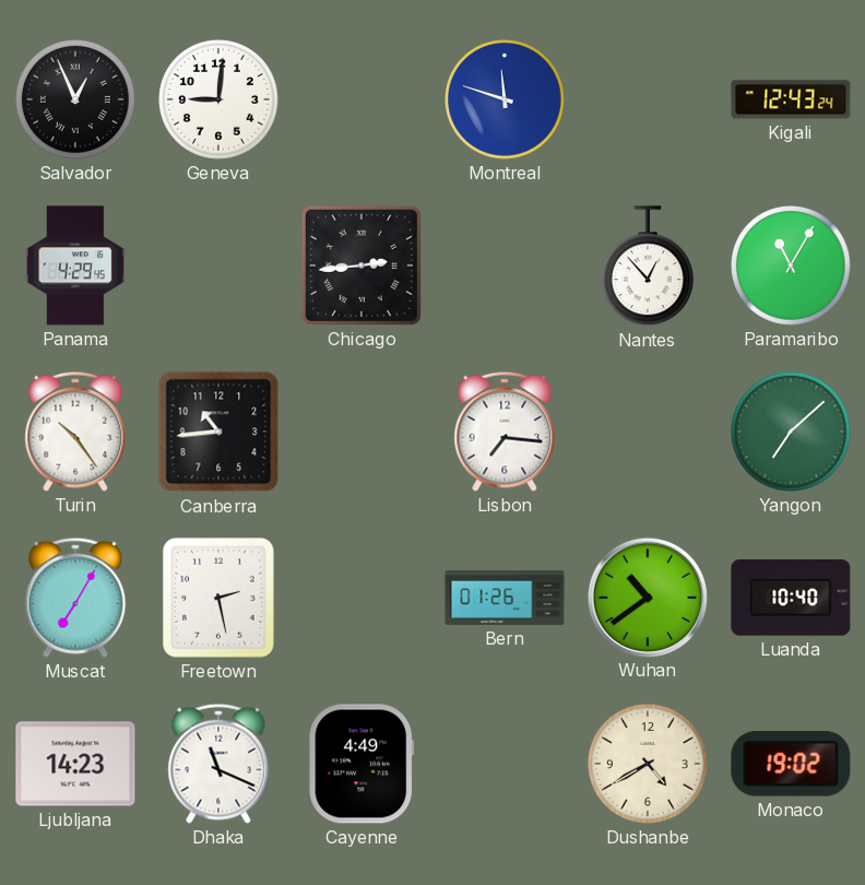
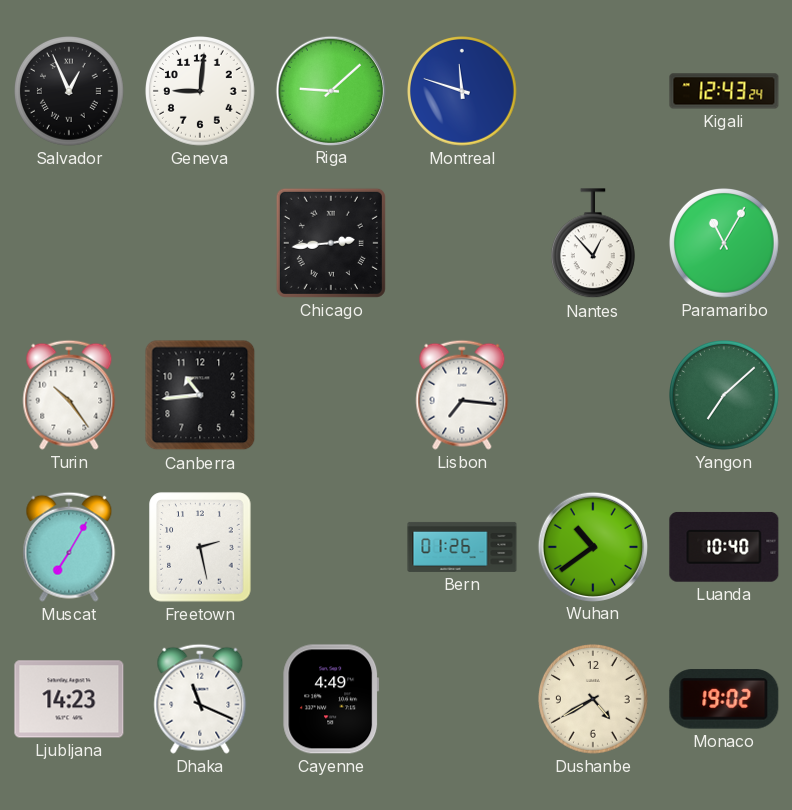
Riga: none -> 9:08
Panama: 4:29 -> none
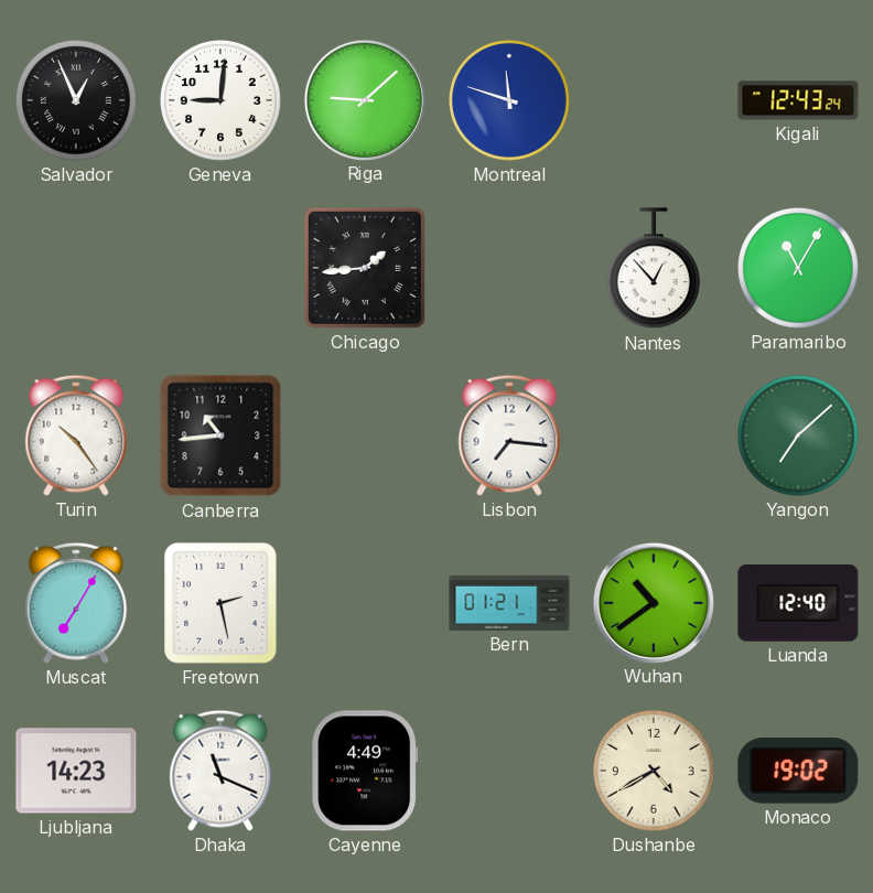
Chicago: 2:44 -> 1:44
Bern: 01:26 -> 01:21
Luanda: 10:40 -> 12:40
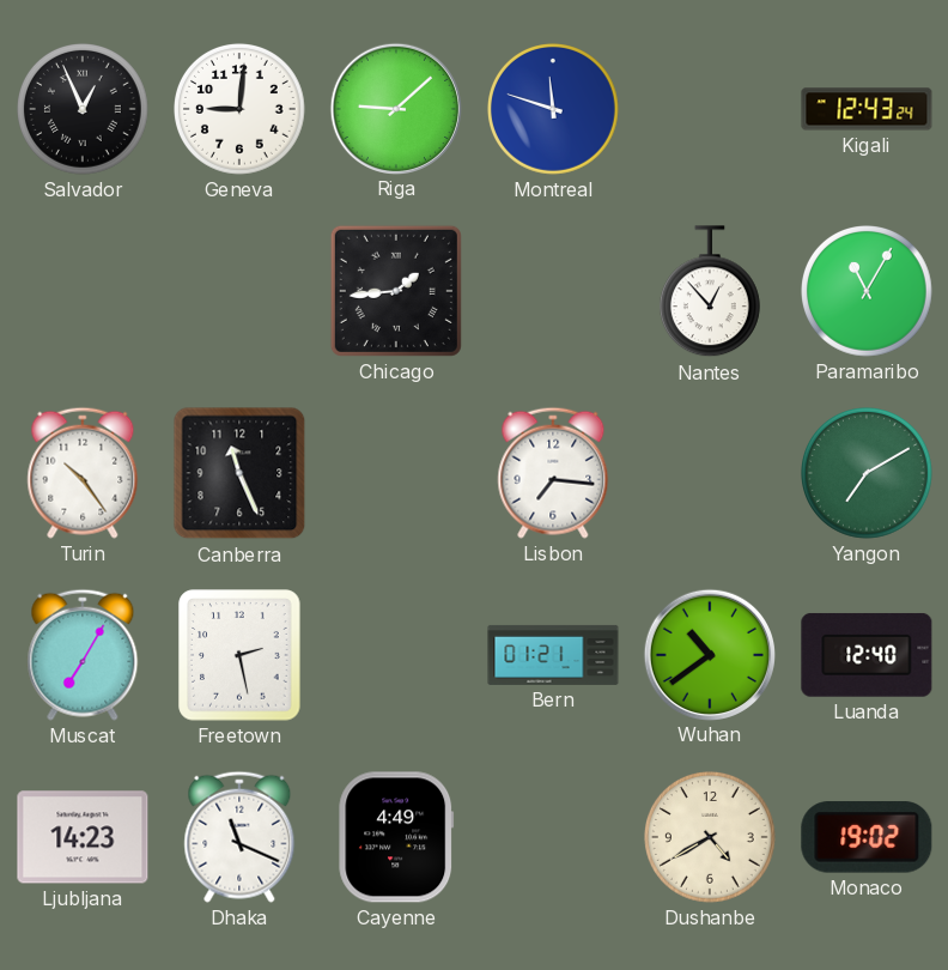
Canberra: 10:44 -> 11:26
Yangon: 7:08 -> 7:10
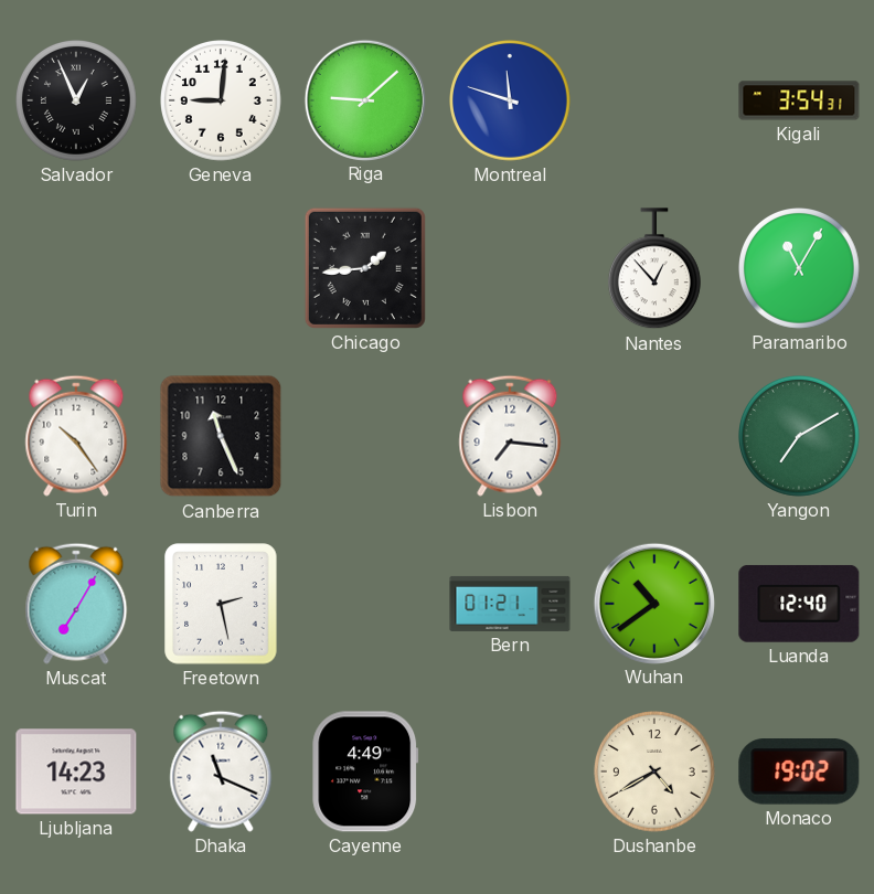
Kigali: 12:43 -> 3:54
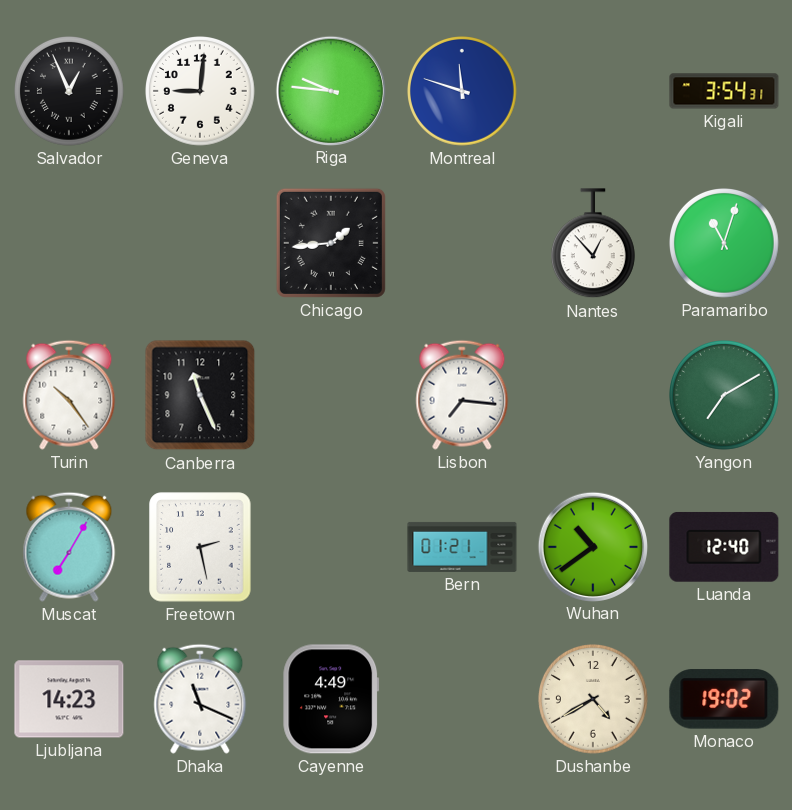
Riga: 9:08 -> 9:46
Paramaribo: 11:05 -> 11:03
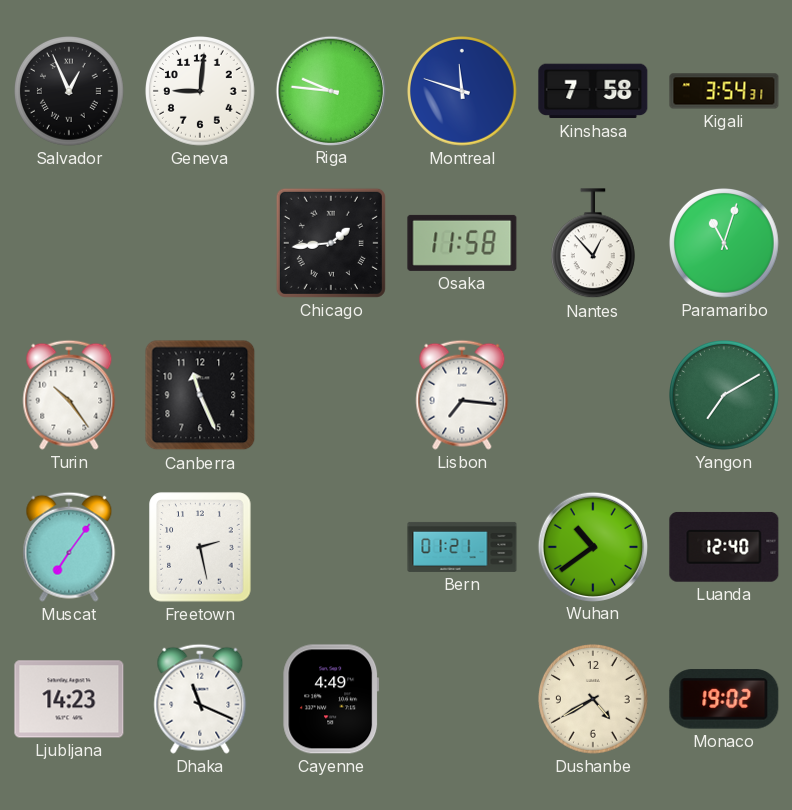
Kinshasa: none -> 7:58
Osaka: none -> 11:58
Muscat: 7:05 -> 7:06
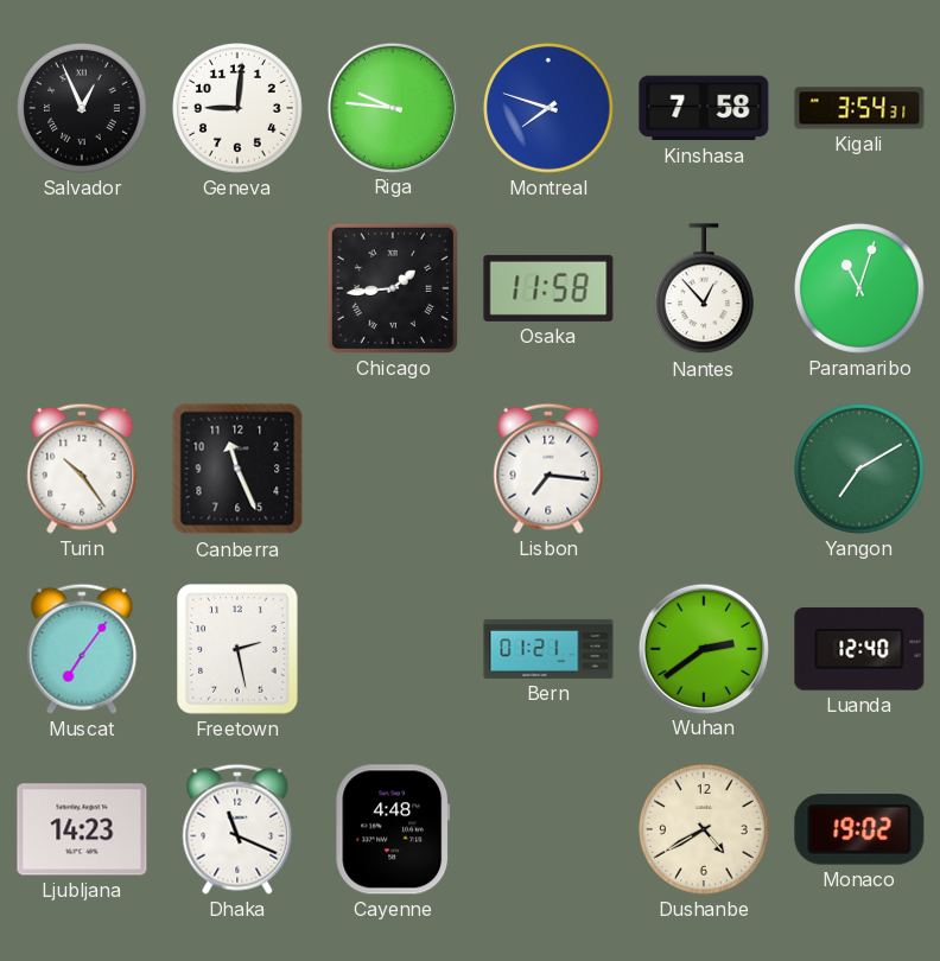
Montreal: 11:48 -> 7:48
Wuhan: 10:39 -> 2:39
Cayenne: 4:49 -> 4:48
